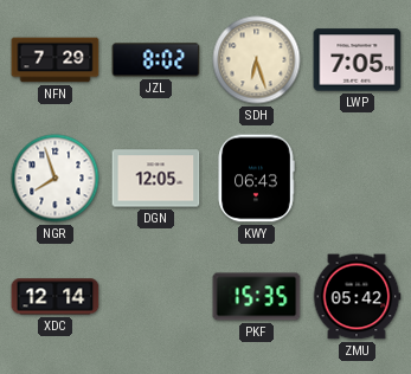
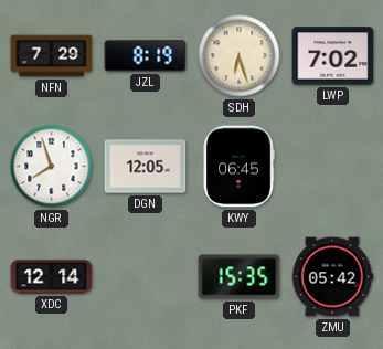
JZL: 8:02 -> 8:19
LWP: 7:05 -> 7:02
KWY: 06:43 -> 06:45
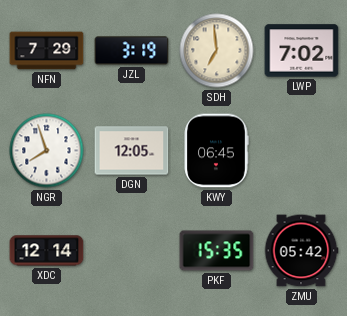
JZL: 8:19 -> 3:19
SDH: 6:27 -> 6:59
